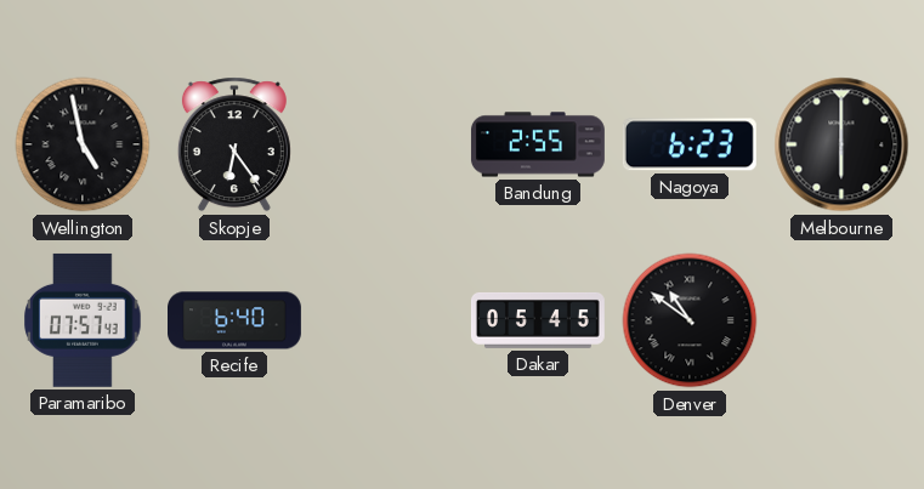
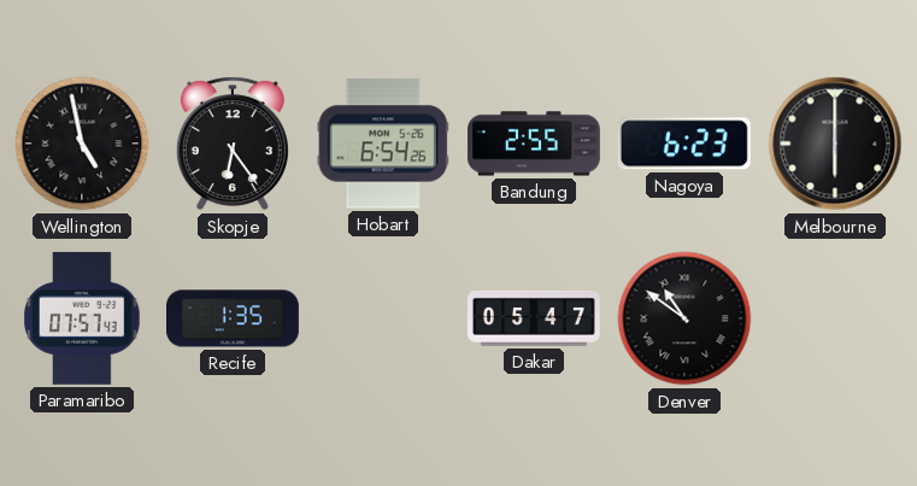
Hobart: none -> 6:54
Recife: 6:40 -> 1:35
Dakar: 05:45 -> 05:47
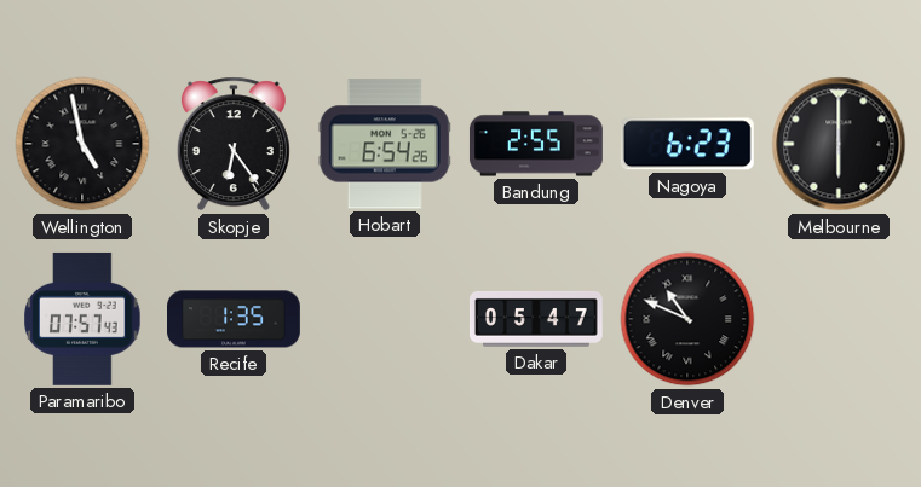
Denver: 10:51 -> 10:49
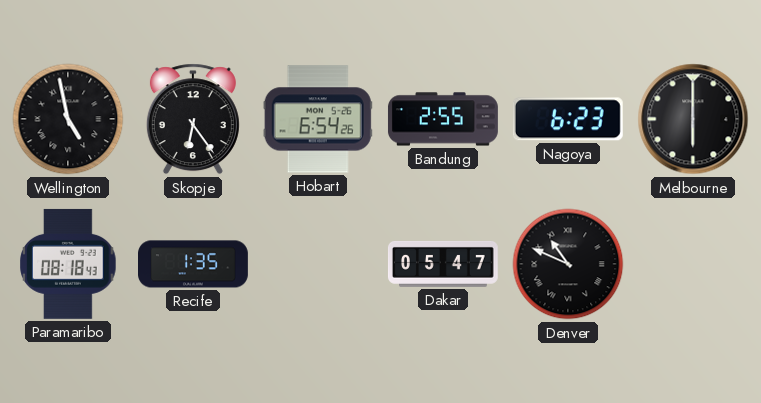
Paramaribo: 07:57 -> 08:18
